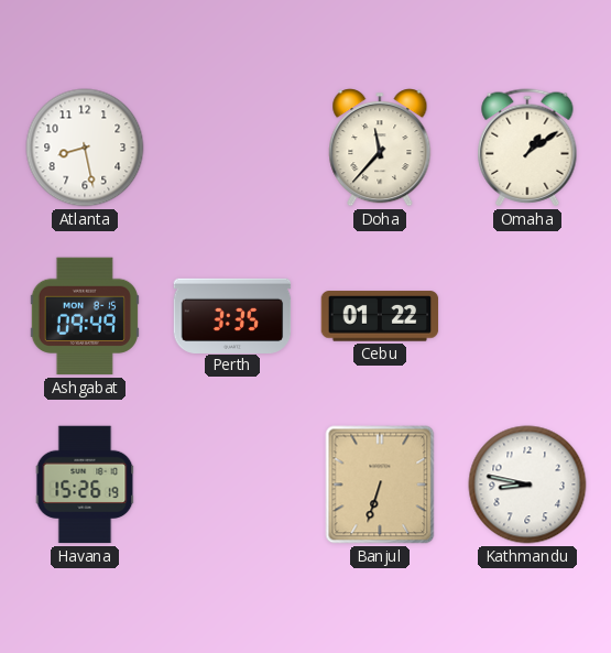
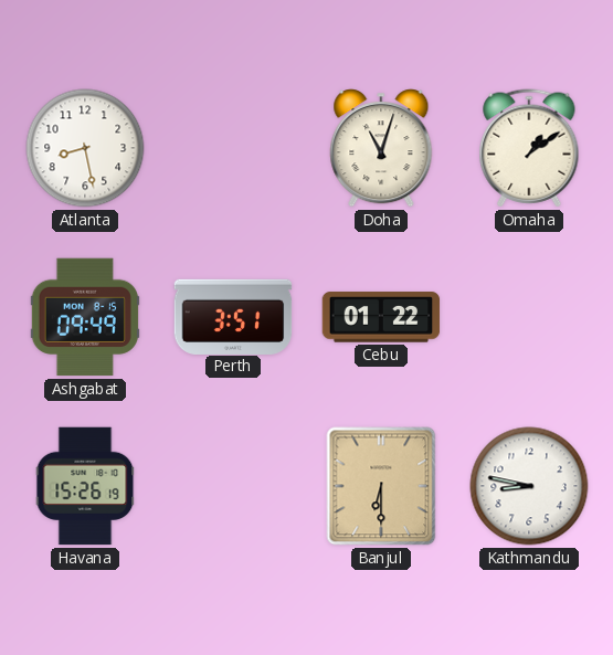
Doha: 11:37 -> 11:03
Perth: 3:35 -> 3:51
Banjul: 6:33 -> 6:30
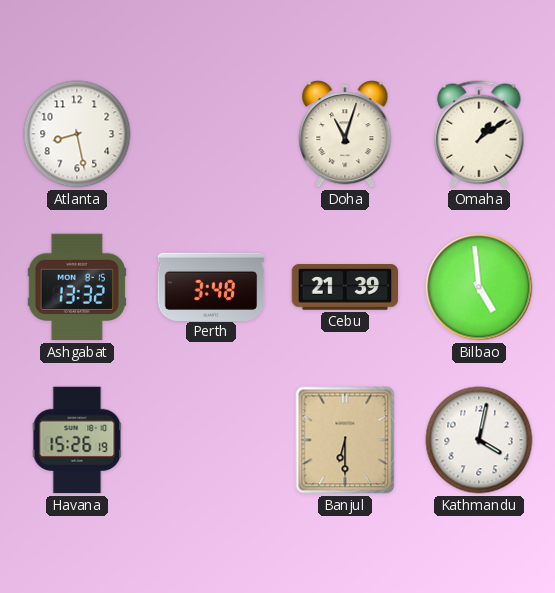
Ashgabat: 09:49 -> 13:32
Perth: 3:51 -> 3:48
Cebu: 01:22 -> 21:39
Bilbao: none -> 4:59
Kathmandu: 8:47 -> 4:02
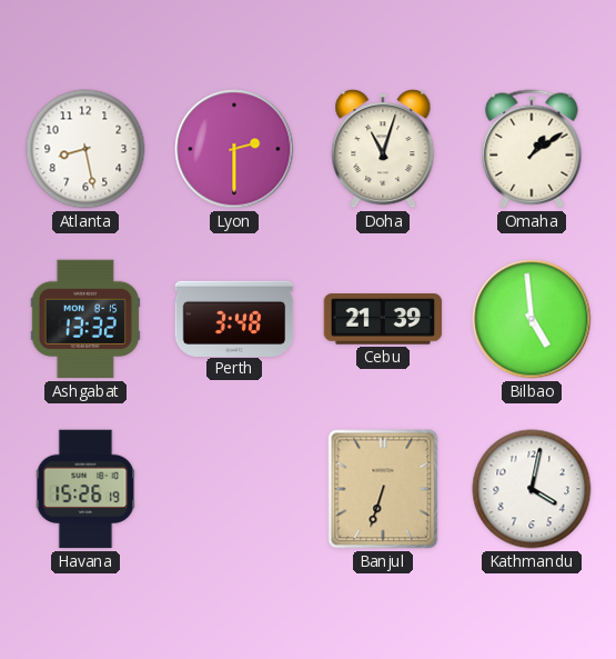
Lyon: none -> 2:30
Banjul: 6:30 -> 6:33
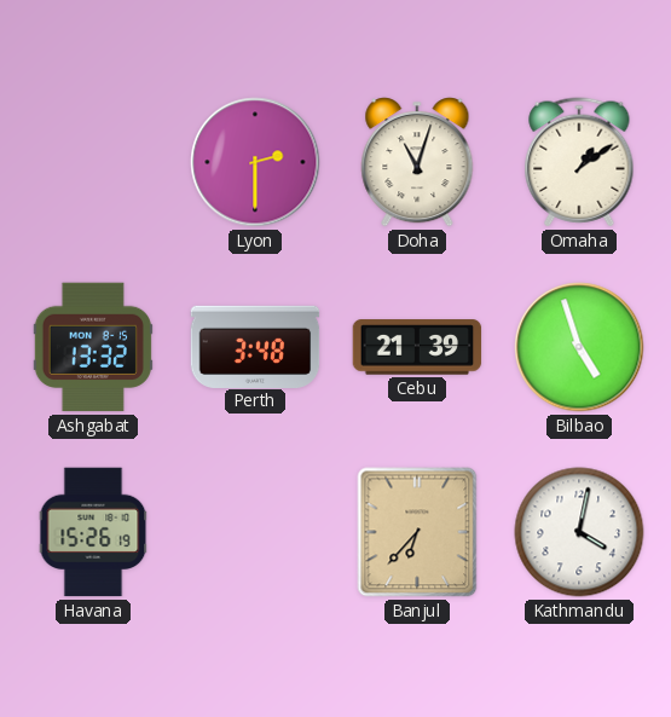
Atlanta: 8:28 -> none
Bilbao: 4:59 -> 4:57
Banjul: 6:33 -> 6:37
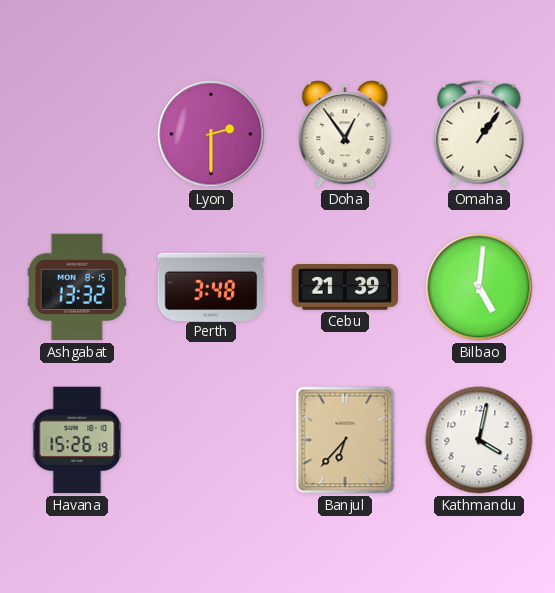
Doha: 11:03 -> 12:54
Omaha: 1:09 -> 1:06
Bilbao: 4:57 -> 5:01
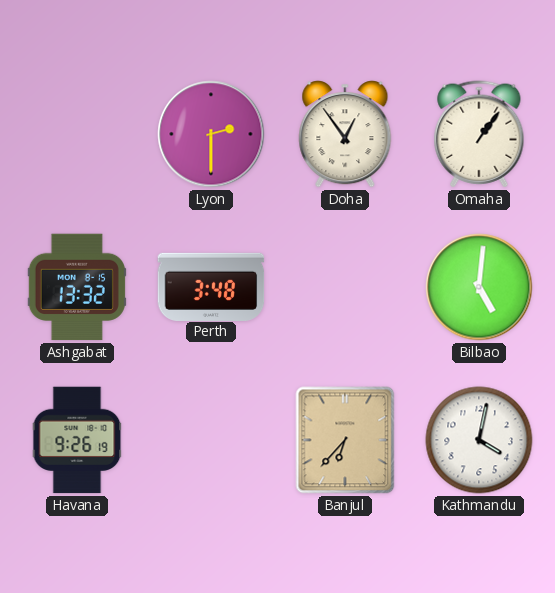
Cebu: 21:39 -> none
Havana: 15:26 -> 9:26
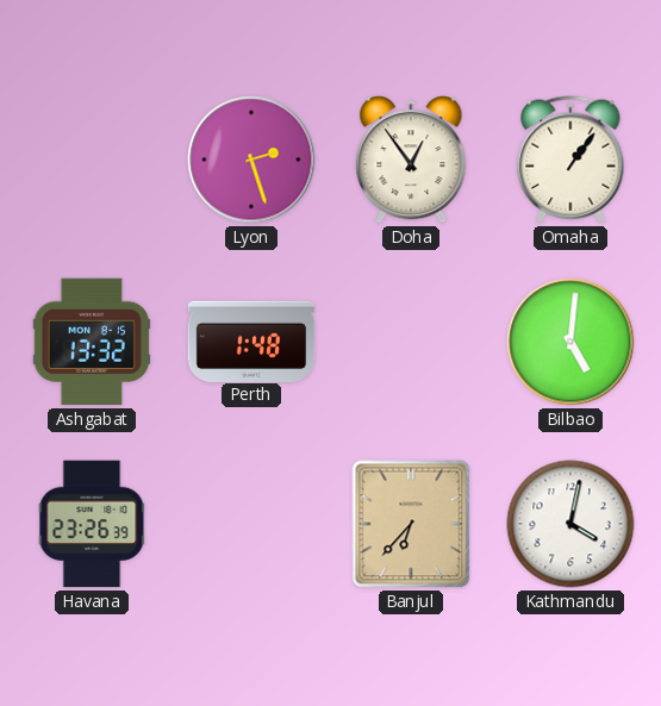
Lyon: 2:30 -> 2:27
Perth: 3:48 -> 1:48
Havana: 9:26 -> 23:26
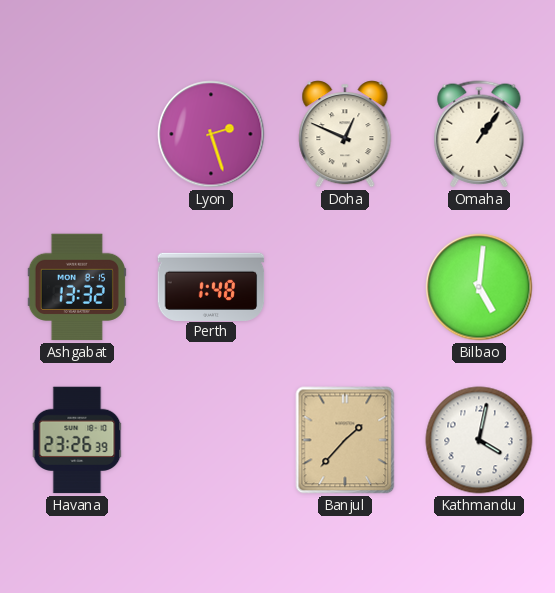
Doha: 12:54 -> 12:49
Banjul: 6:37 -> 1:37
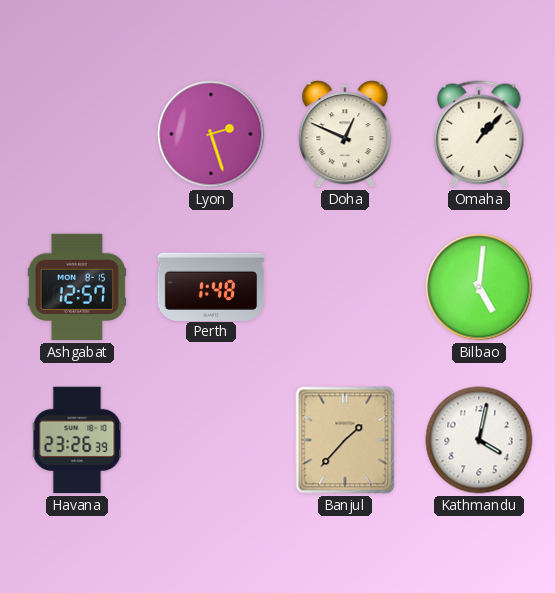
Omaha: 1:06 -> 1:07
Ashgabat: 13:32 -> 12:57
